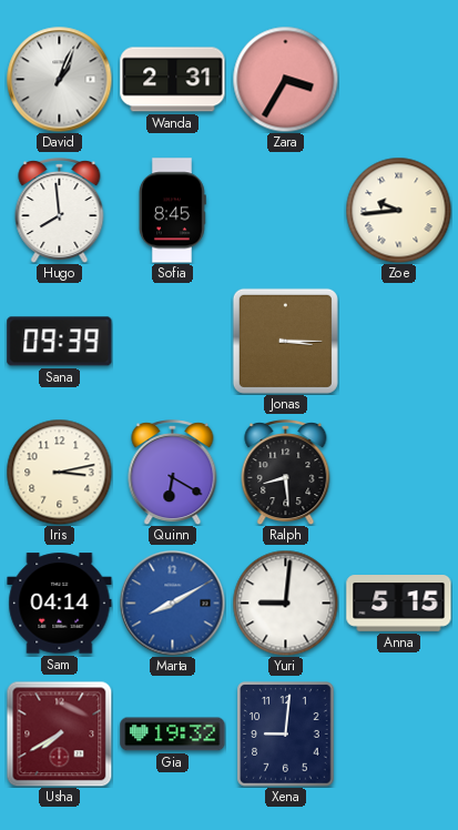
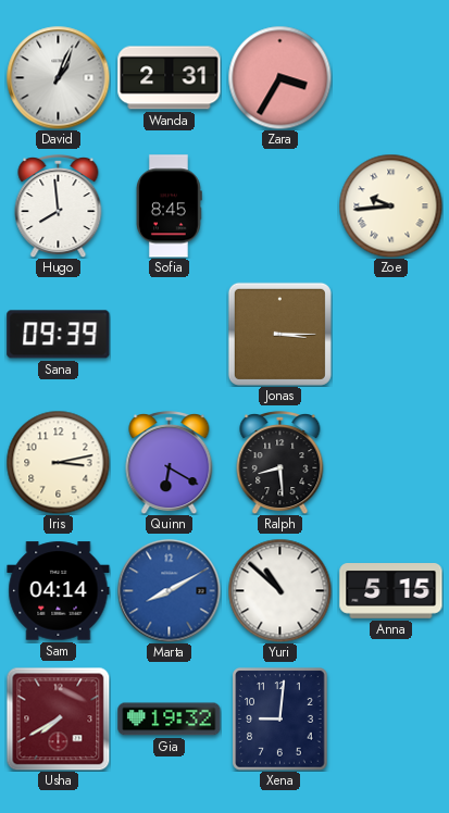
Yuri: 9:01 -> 10:52
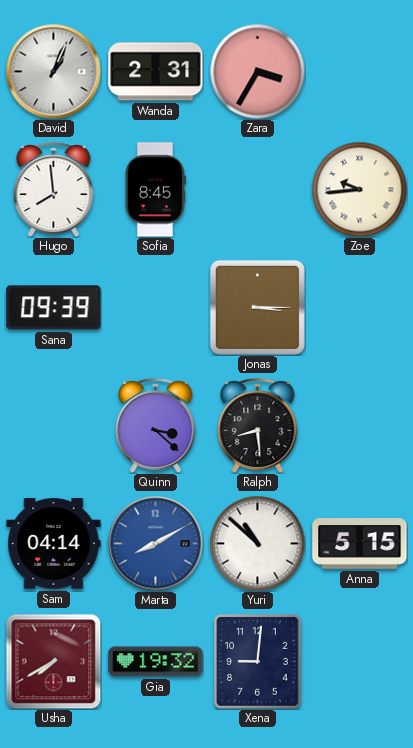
Iris: 3:13 -> none
Quinn: 6:20 -> 3:22
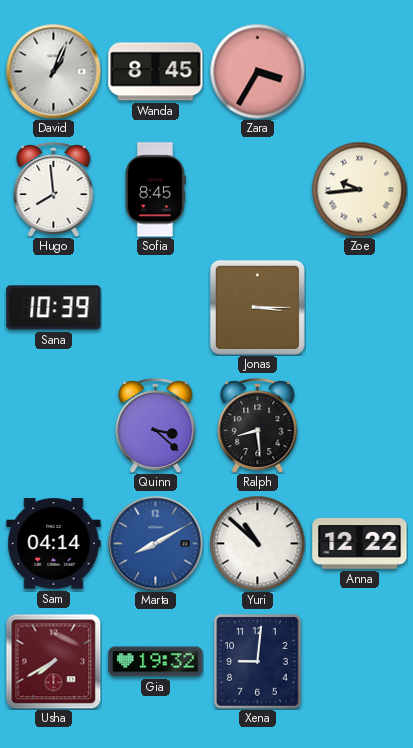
Wanda: 2:31 -> 8:45
Sana: 09:39 -> 10:39
Anna: 5:15 -> 12:22
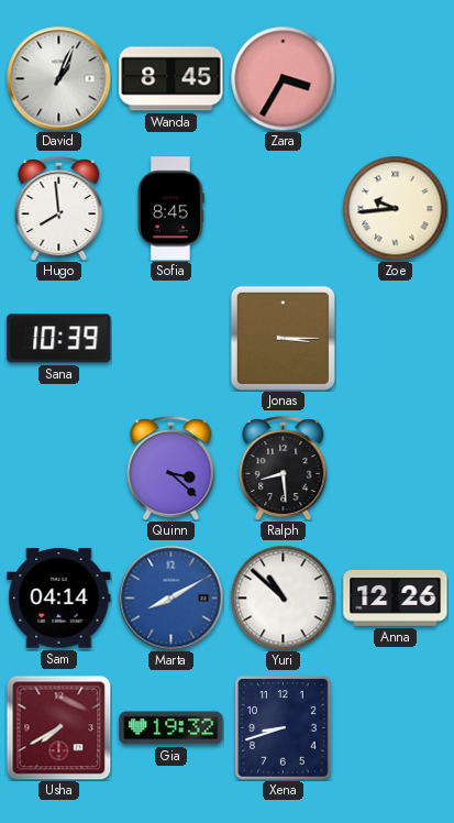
Anna: 12:22 -> 12:26
Xena: 9:01 -> 8:42
